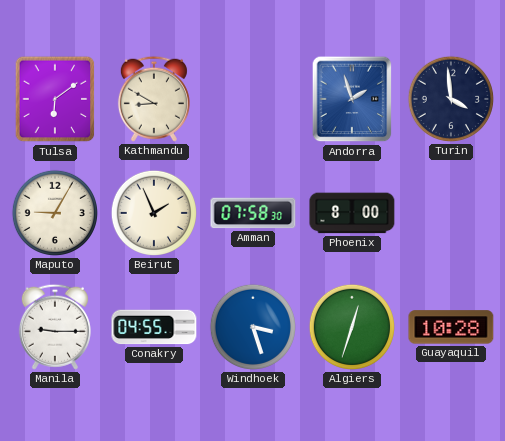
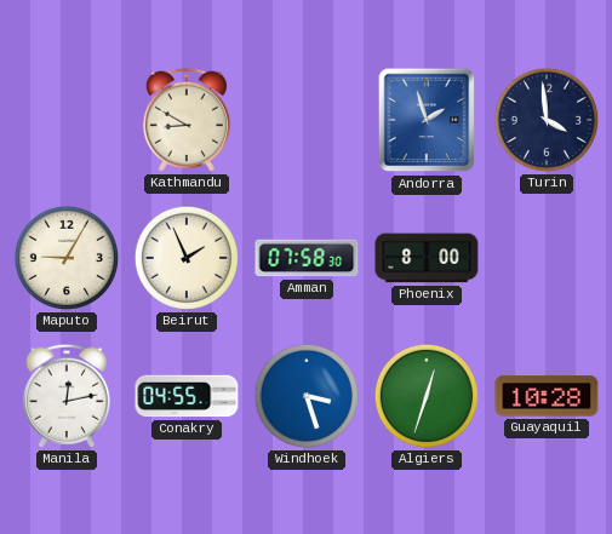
Tulsa: 6:09 -> none
Manila: 9:15 -> 12:13
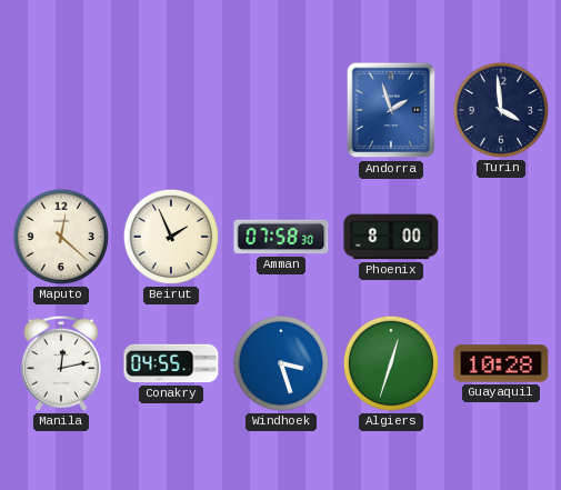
Kathmandu: 8:50 -> none
Maputo: 9:05 -> 12:22
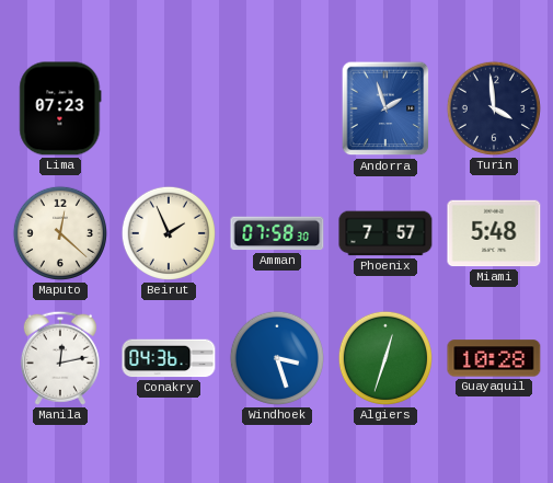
Lima: none -> 07:23
Phoenix: 8:00 -> 7:57
Miami: none -> 5:48
Conakry: 04:55 -> 04:36
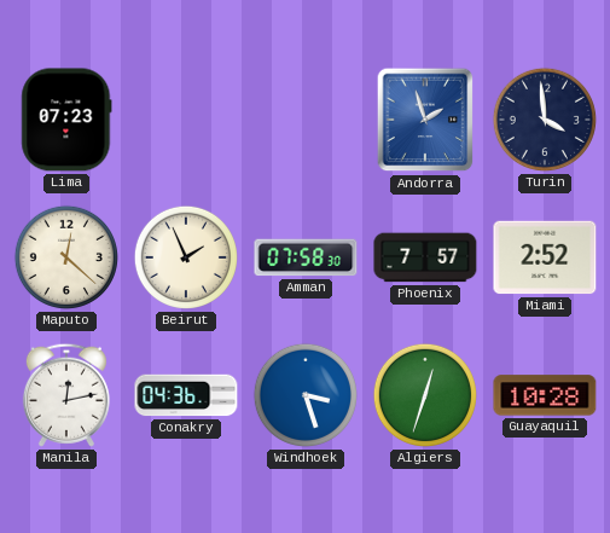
Miami: 5:48 -> 2:52
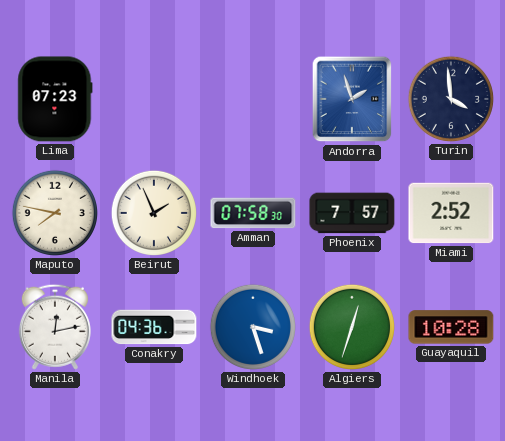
Maputo: 12:22 -> 7:47
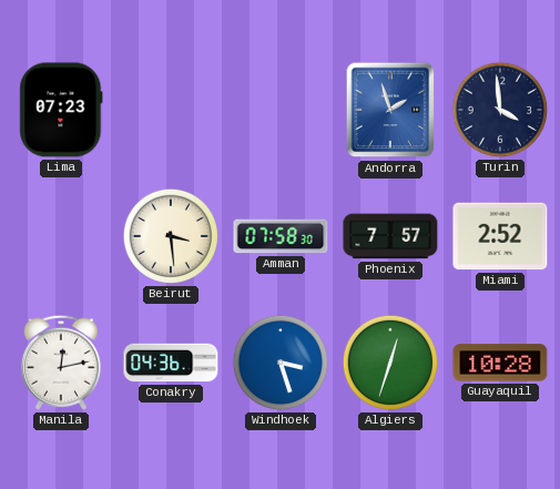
Maputo: 7:47 -> none
Beirut: 1:56 -> 3:29
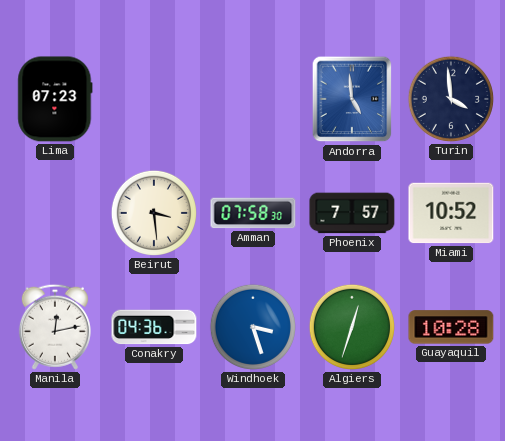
Andorra: 1:57 -> 4:59
Miami: 2:52 -> 10:52
